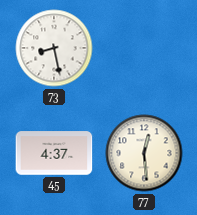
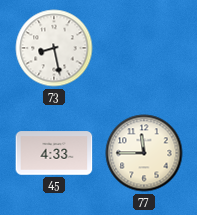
45: 4:37 -> 4:33
77: 12:29 -> 11:45
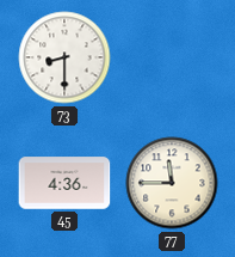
73: 8:28 -> 8:30
45: 4:33 -> 4:36
